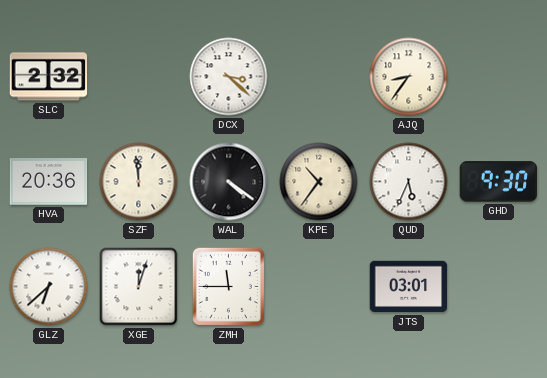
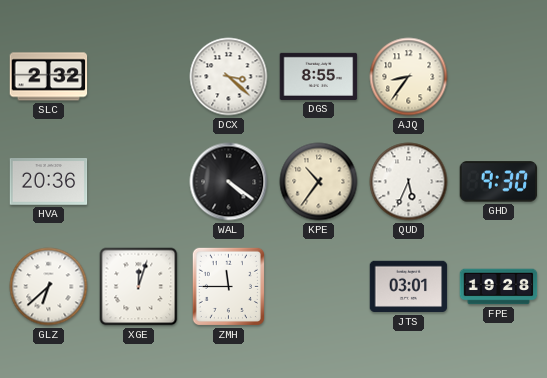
DGS: none -> 8:55
SZF: 11:59 -> none
FPE: none -> 19:28
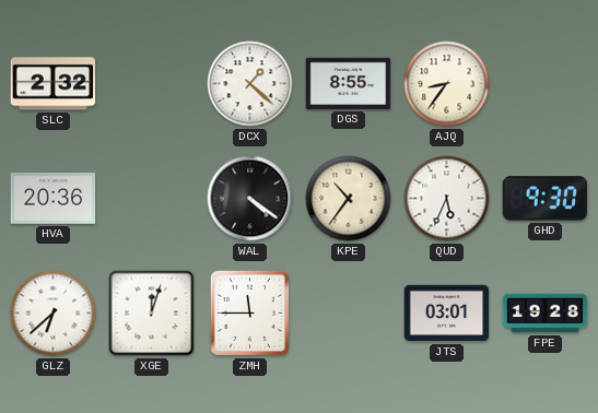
DCX: 3:22 -> 1:22
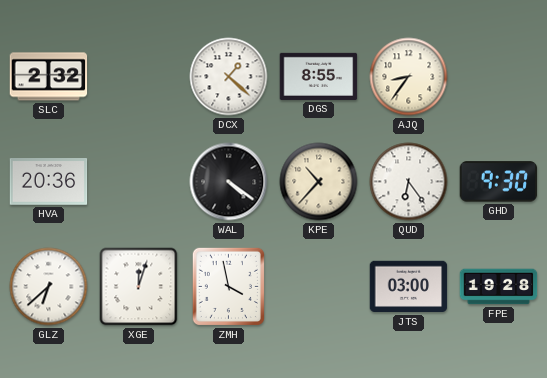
KPE: 10:36 -> 10:37
QUD: 5:34 -> 6:24
ZMH: 11:45 -> 3:58
JTS: 03:01 -> 03:00
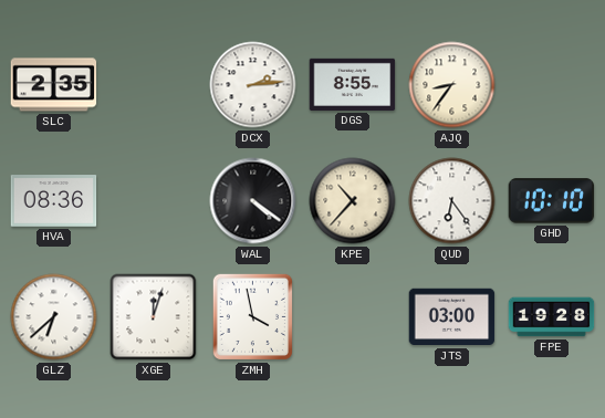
SLC: 2:32 -> 2:35
DCX: 1:22 -> 2:14
HVA: 20:36 -> 08:36
GHD: 9:30 -> 10:10
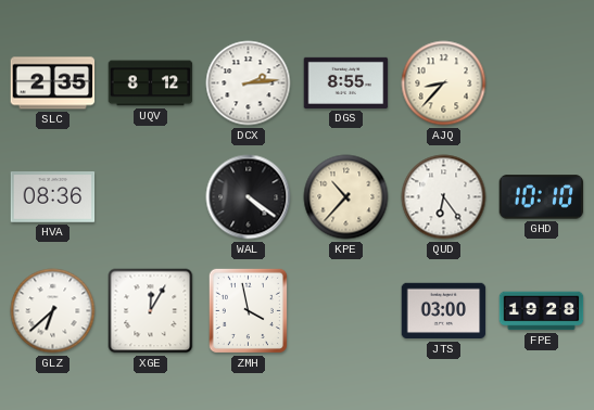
UQV: none -> 8:12
AJQ: 8:36 -> 8:37
XGE: 12:03 -> 12:05
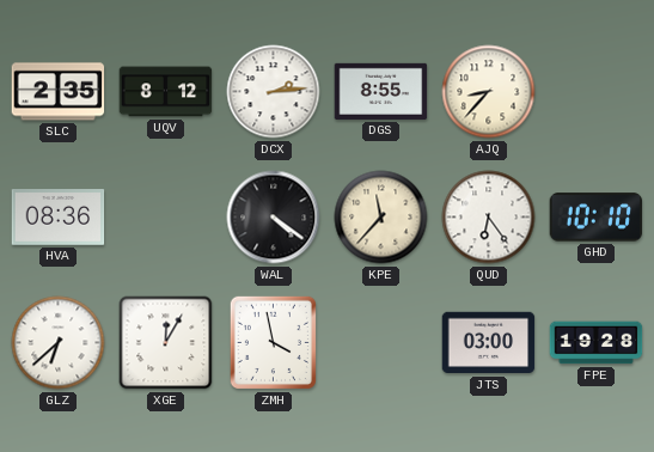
KPE: 10:37 -> 11:37
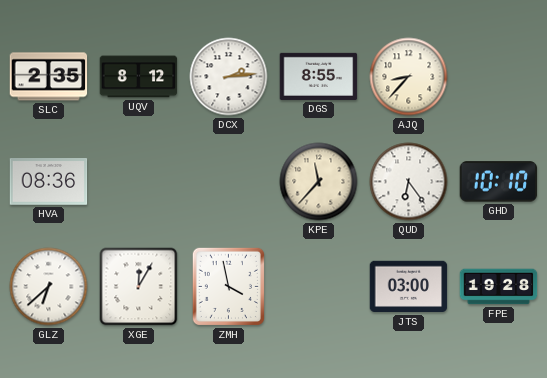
WAL: 4:21 -> none
